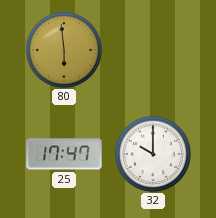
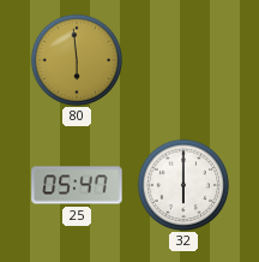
25: 17:47 -> 05:47
32: 10:00 -> 6:00
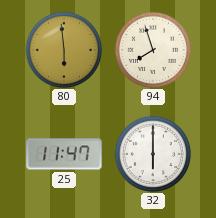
94: none -> 7:57
25: 05:47 -> 11:47
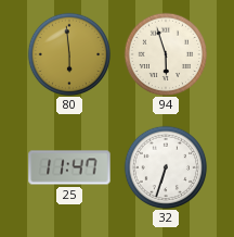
94: 7:57 -> 5:57
32: 6:00 -> 6:33
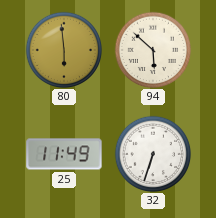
94: 5:57 -> 5:52
25: 11:47 -> 11:49
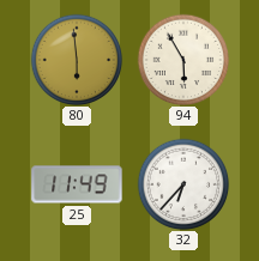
94: 5:52 -> 5:55
32: 6:33 -> 6:37
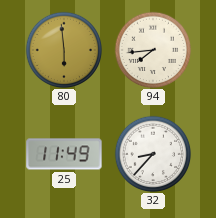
94: 5:55 -> 7:44
32: 6:37 -> 8:37
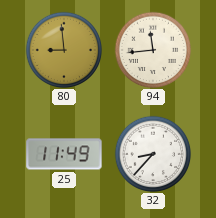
80: 5:59 -> 8:59
94: 7:44 -> 11:44
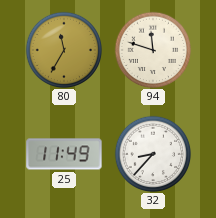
80: 8:59 -> 11:35
94: 11:44 -> 11:48
